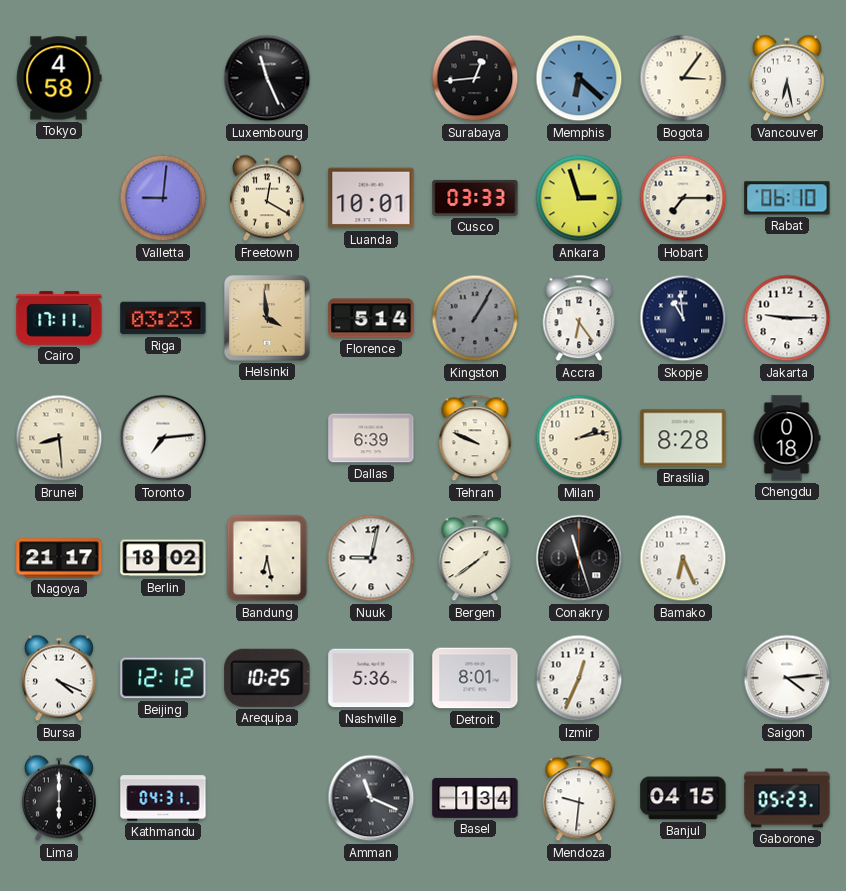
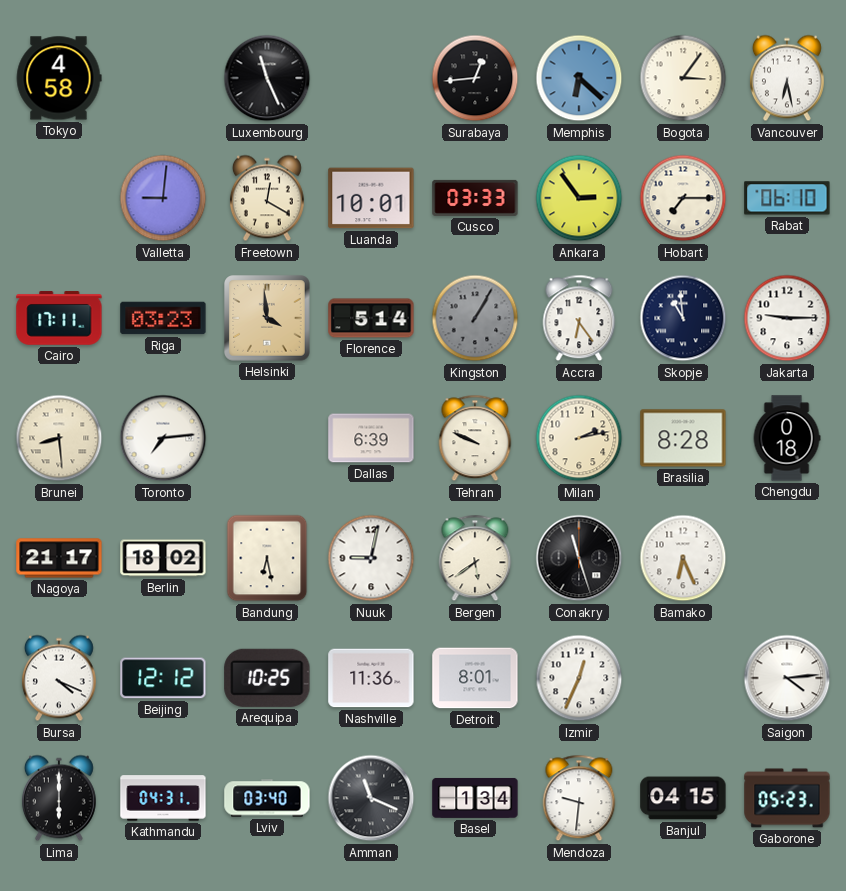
Ankara: 2:57 -> 2:54
Bergen: 1:39 -> 5:39
Nashville: 5:36 -> 11:36
Lviv: none -> 03:40
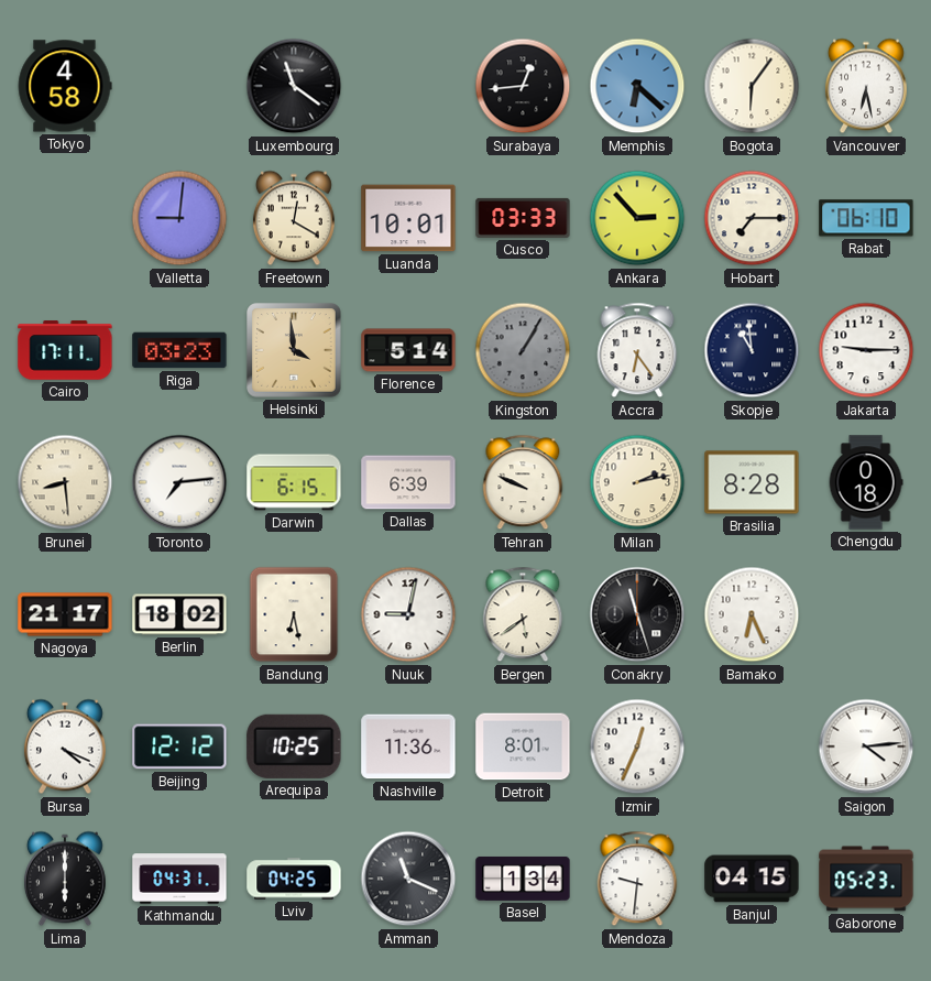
Luxembourg: 11:26 -> 11:21
Bogota: 3:06 -> 6:06
Ankara: 2:54 -> 2:53
Darwin: none -> 6:15
Lviv: 03:40 -> 04:25
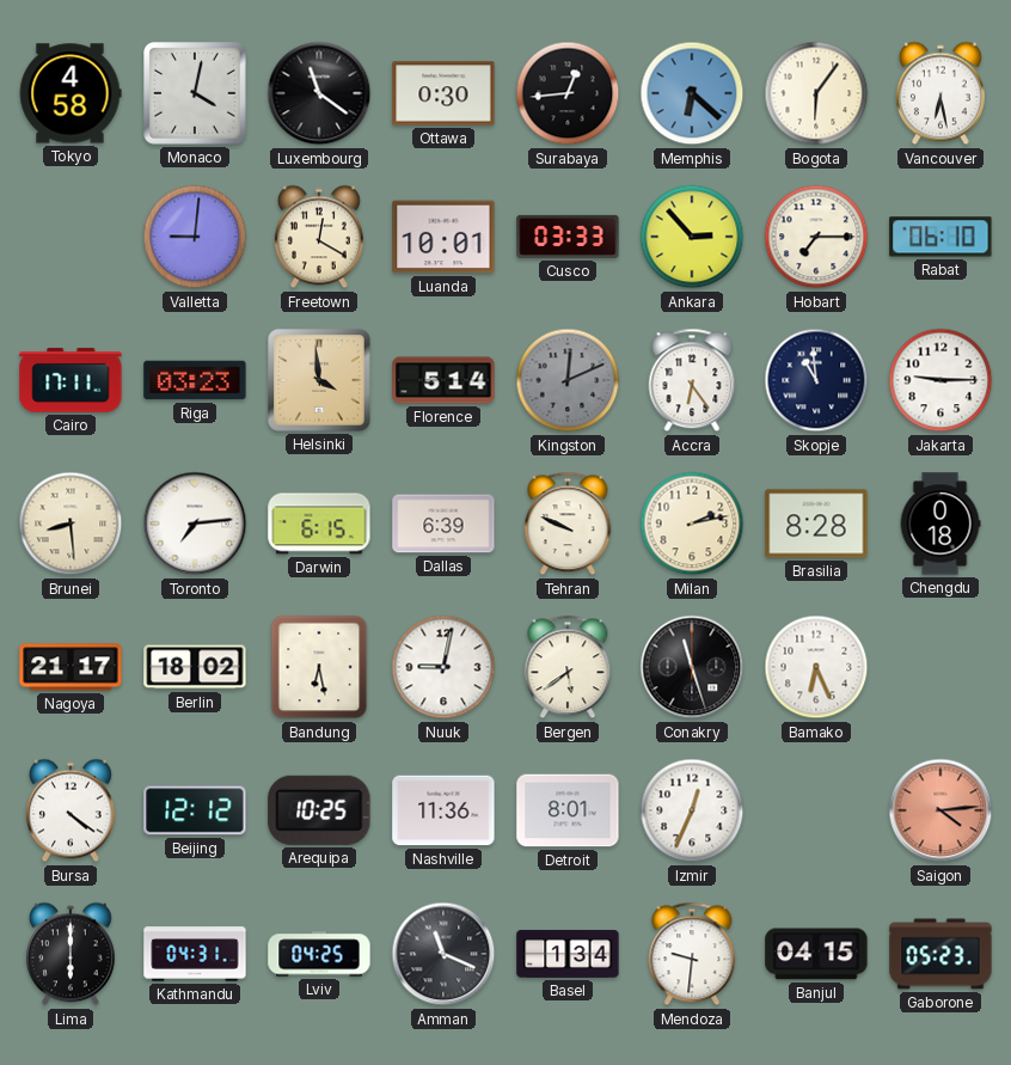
Monaco: none -> 4:02
Ottawa: none -> 0:30
Kingston: 1:05 -> 12:11
Bursa: 4:19 -> 4:21
Saigon dial: white -> salmon
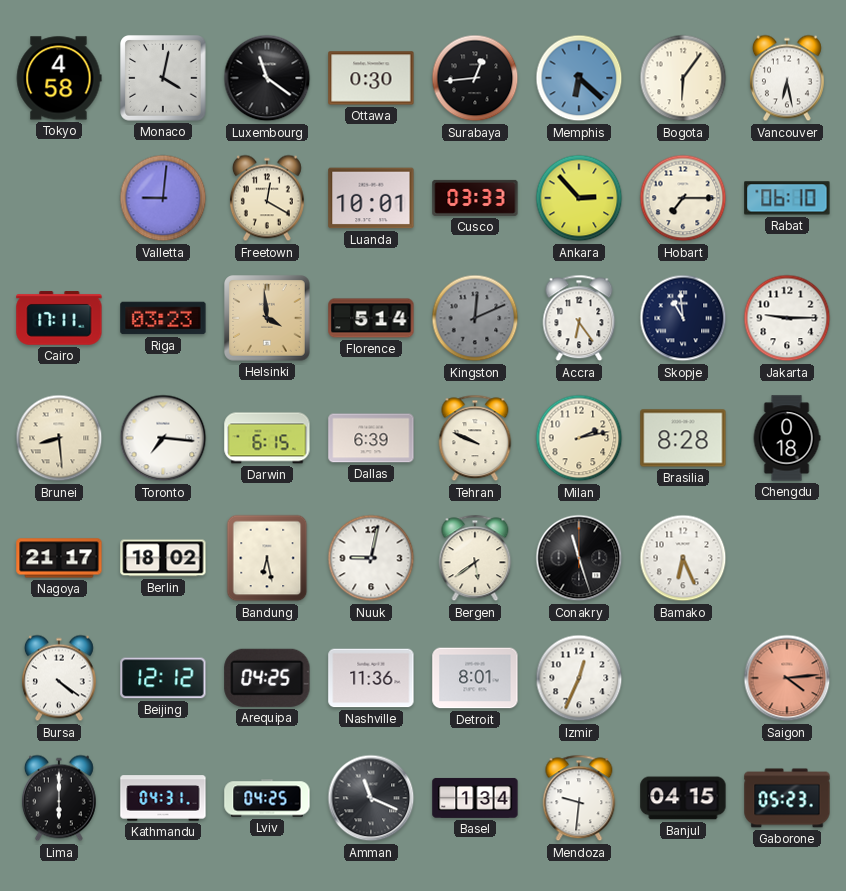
Toronto: 7:14 -> 7:16
Arequipa: 10:25 -> 04:25
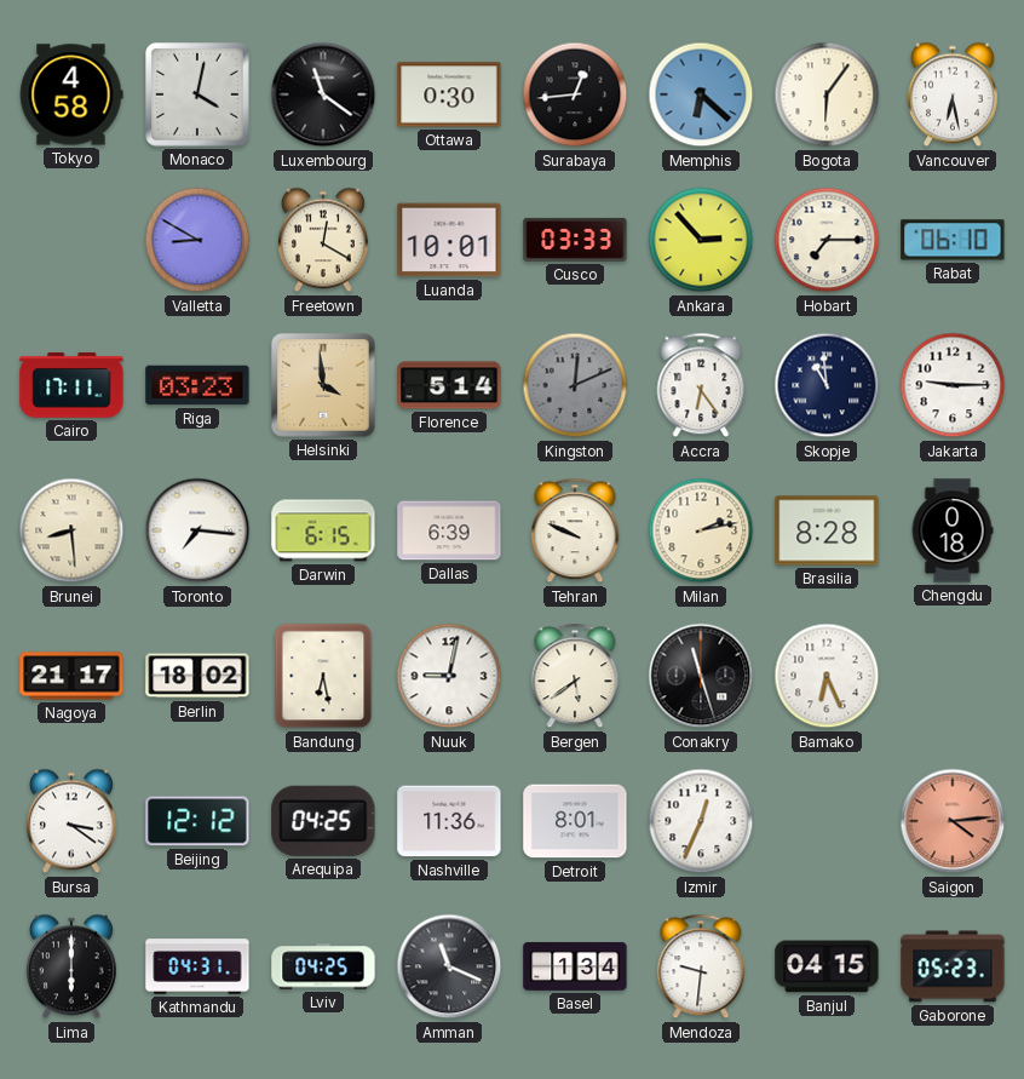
Valletta: 9:01 -> 8:50
Bursa: 4:21 -> 3:21
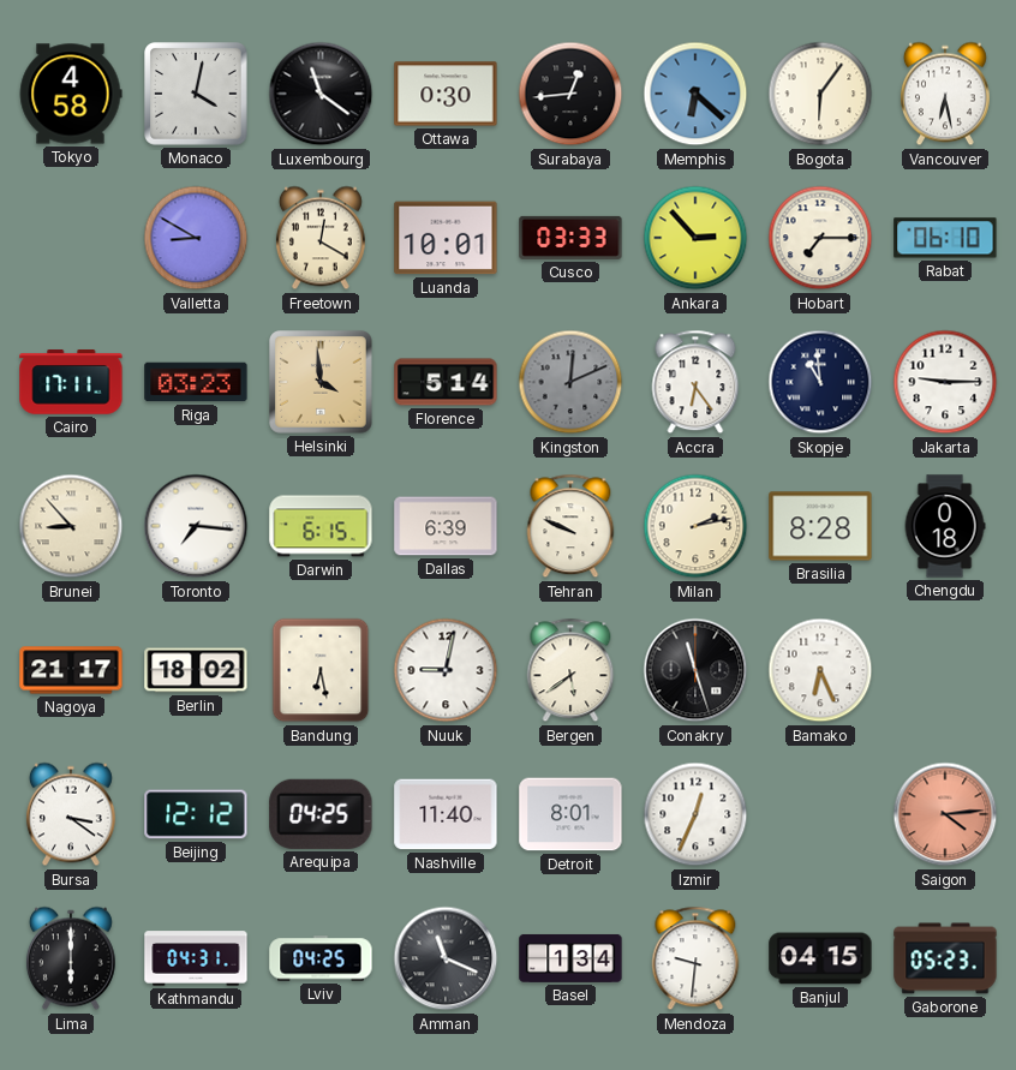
Brunei: 8:29 -> 8:53
Nashville: 11:36 -> 11:40
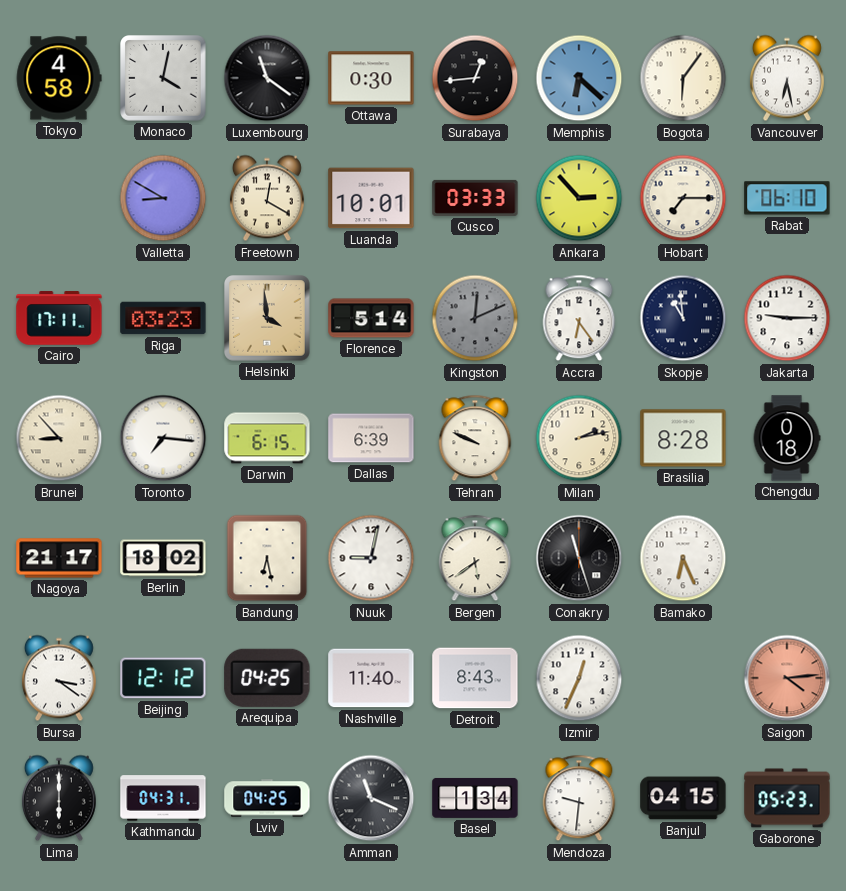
Detroit: 8:01 -> 8:43
